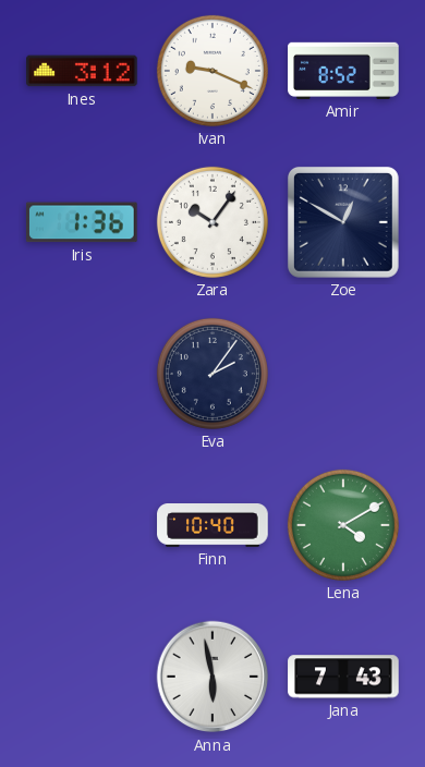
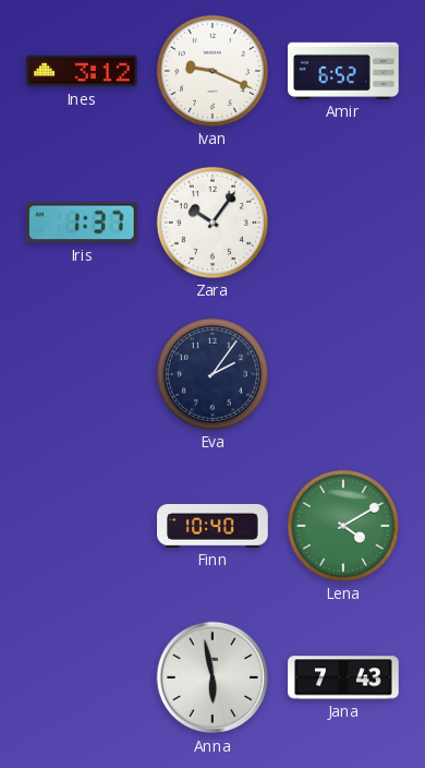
Amir: 8:52 -> 6:52
Iris: 1:36 -> 1:37
Zoe: 12:50 -> none
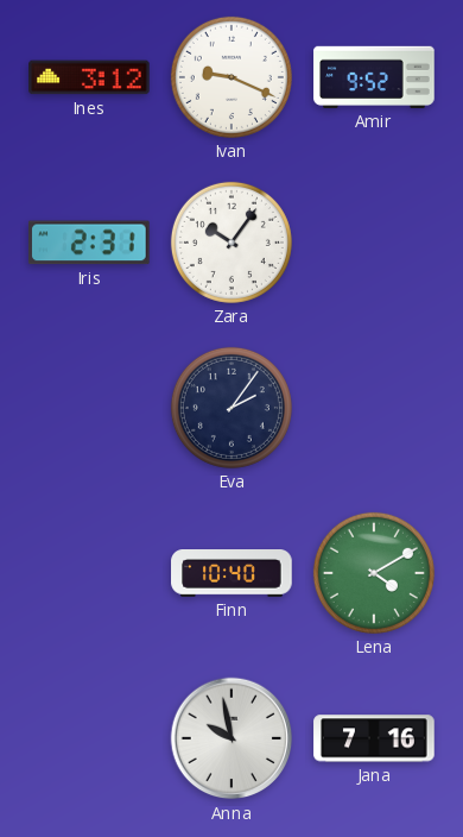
Amir: 6:52 -> 9:52
Iris: 1:37 -> 2:31
Anna: 5:58 -> 9:58
Jana: 7:43 -> 7:16
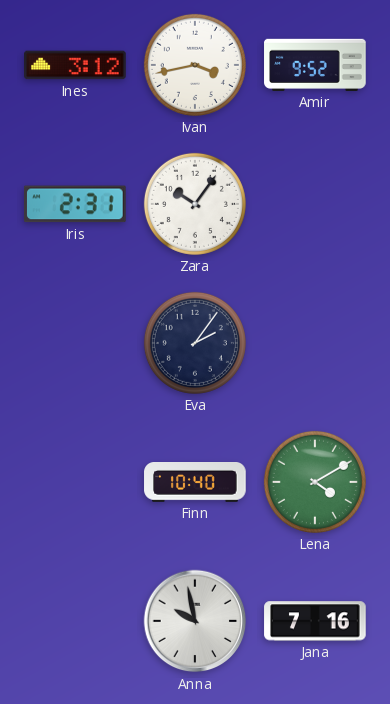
Ivan: 9:19 -> 3:43
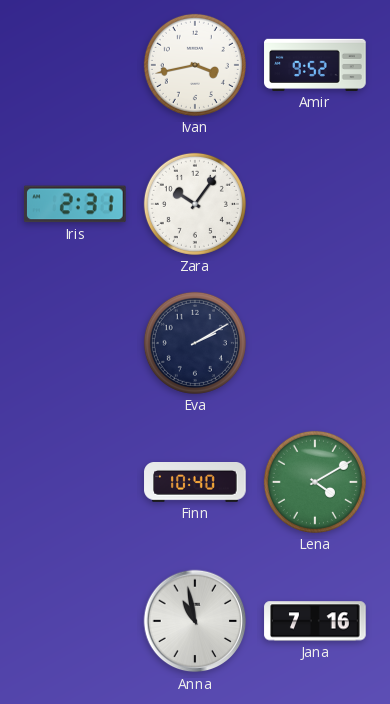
Ines: 3:12 -> none
Eva: 2:06 -> 2:10
Anna: 9:58 -> 10:58
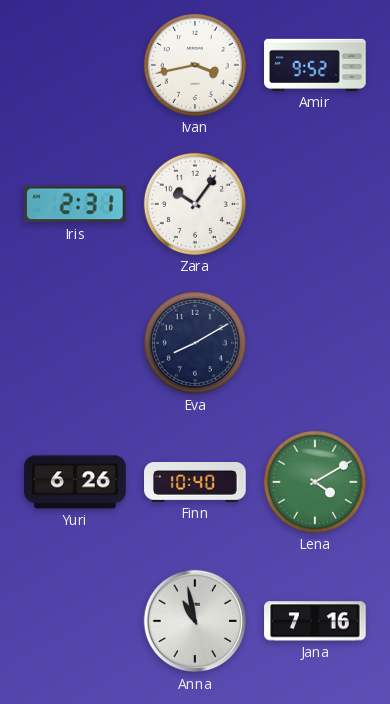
Eva: 2:10 -> 8:10
Yuri: none -> 6:26
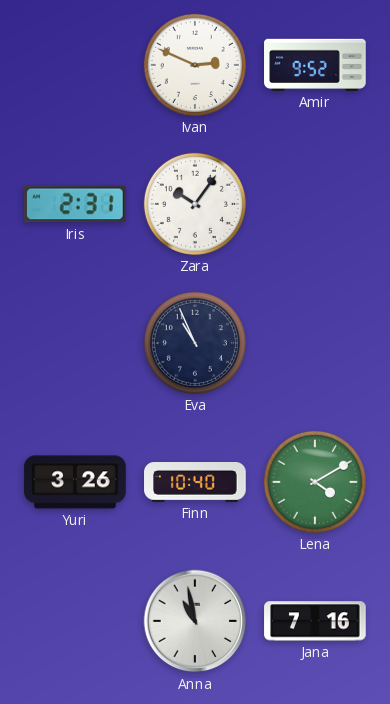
Ivan: 3:43 -> 2:49
Eva: 8:10 -> 10:56
Yuri: 6:26 -> 3:26
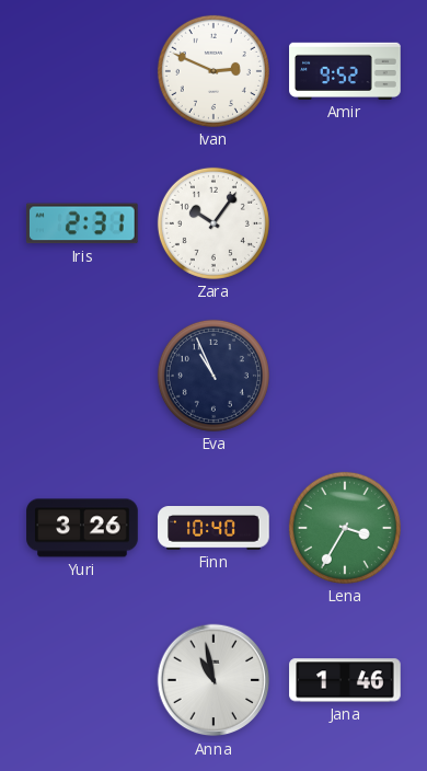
Lena: 4:10 -> 3:35
Jana: 7:16 -> 1:46
